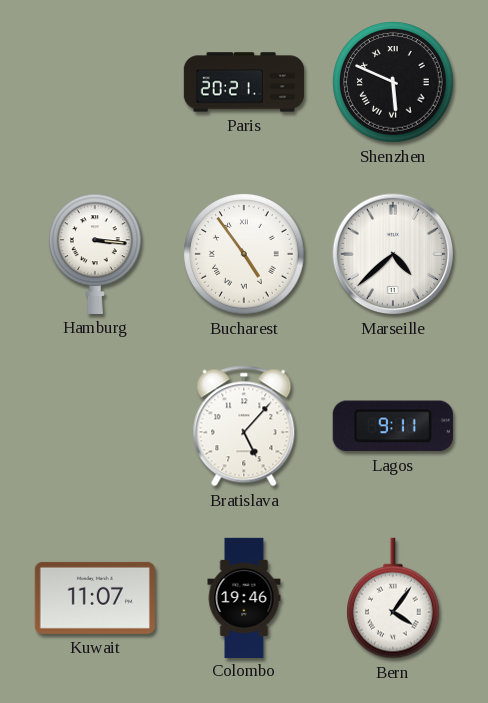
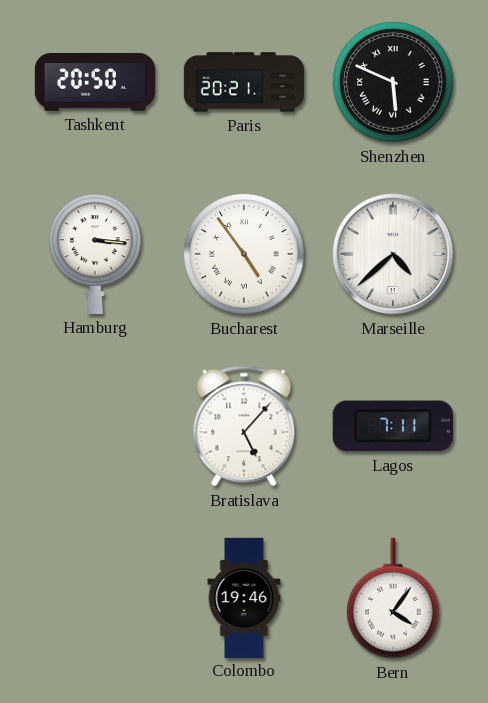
Tashkent: none -> 20:50
Lagos: 9:11 -> 7:11
Kuwait: 11:07 -> none
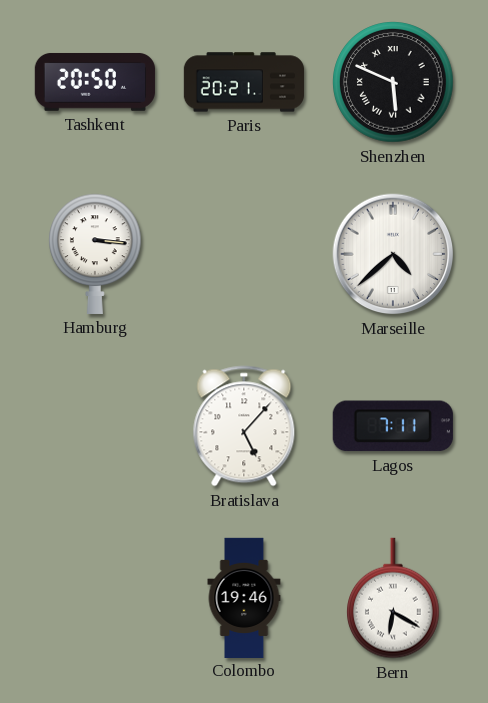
Bucharest: 4:54 -> none
Bern: 4:06 -> 6:20
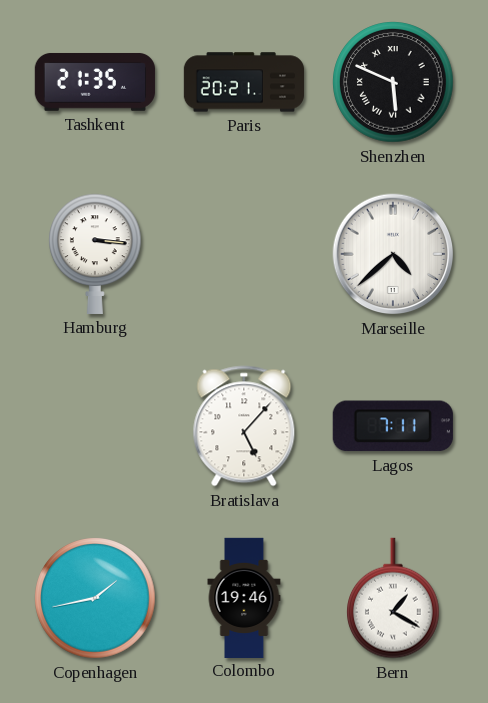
Tashkent: 20:50 -> 21:35
Copenhagen: none -> 1:43
Bern: 6:20 -> 1:20
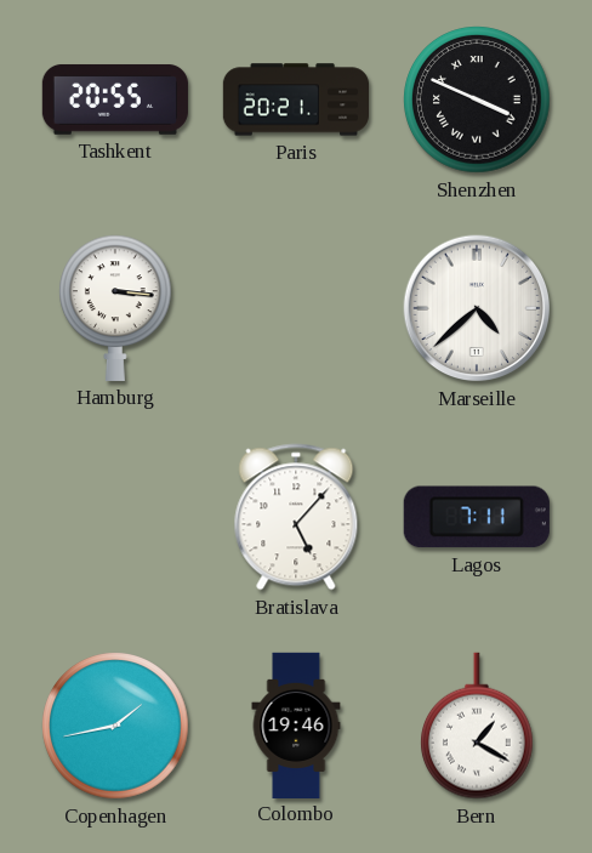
Tashkent: 21:35 -> 20:55
Shenzhen: 5:49 -> 3:49
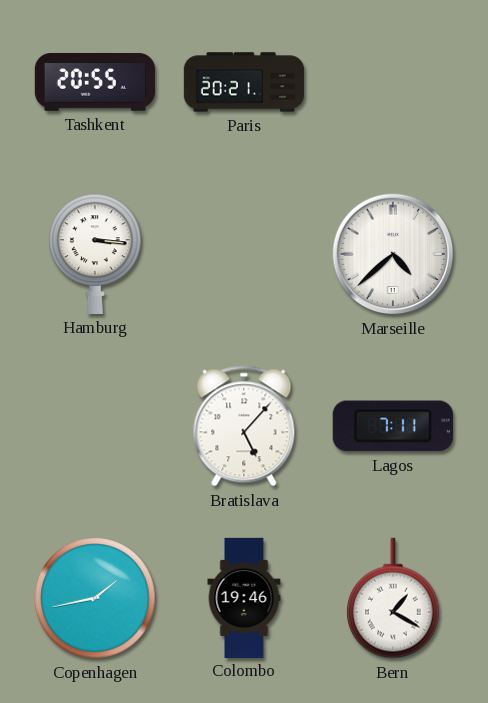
Shenzhen: 3:49 -> none
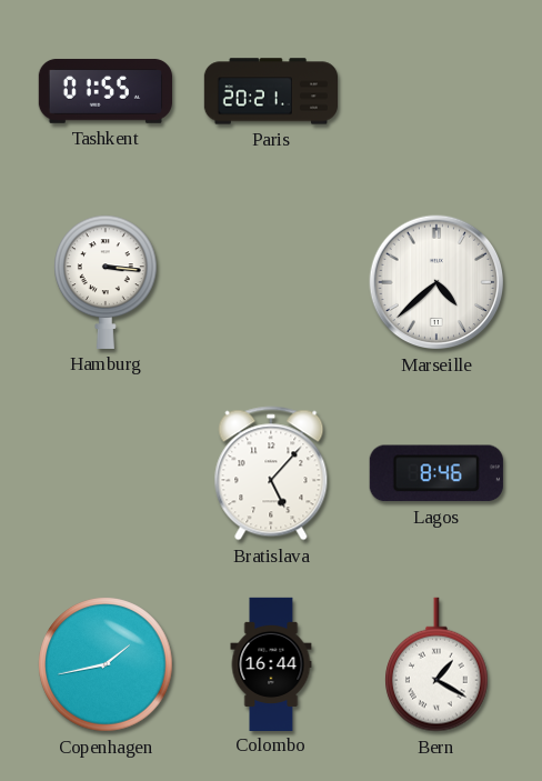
Tashkent: 20:55 -> 01:55
Lagos: 7:11 -> 8:46
Colombo: 19:46 -> 16:44
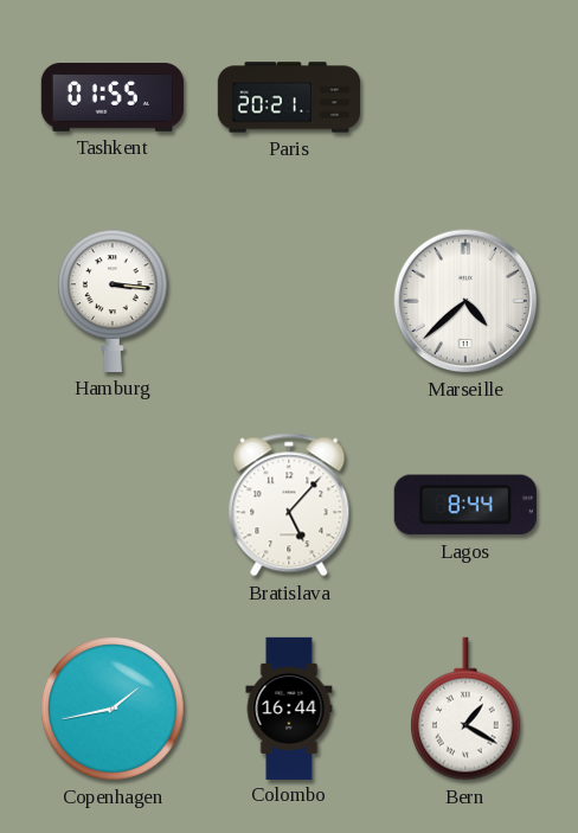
Lagos: 8:46 -> 8:44
